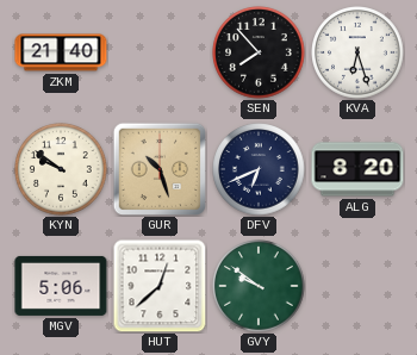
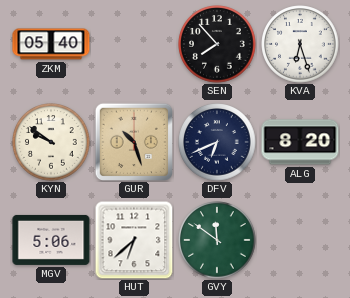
ZKM: 21:40 -> 05:40
HUT: 12:38 -> 6:38
GVY: 9:51 -> 11:51
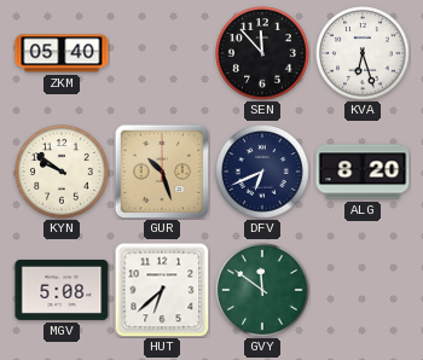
SEN: 7:53 -> 11:53
MGV: 5:06 -> 5:08
